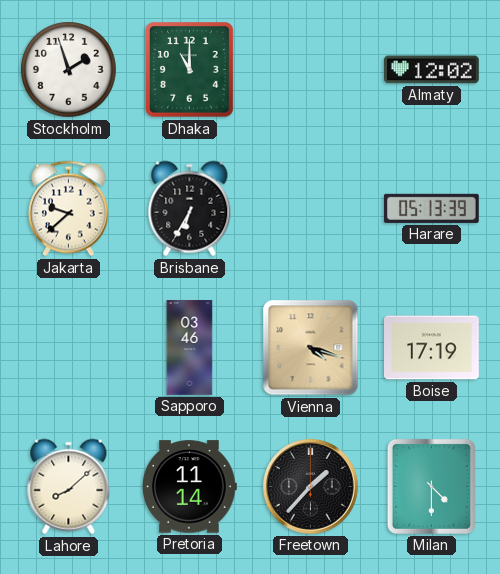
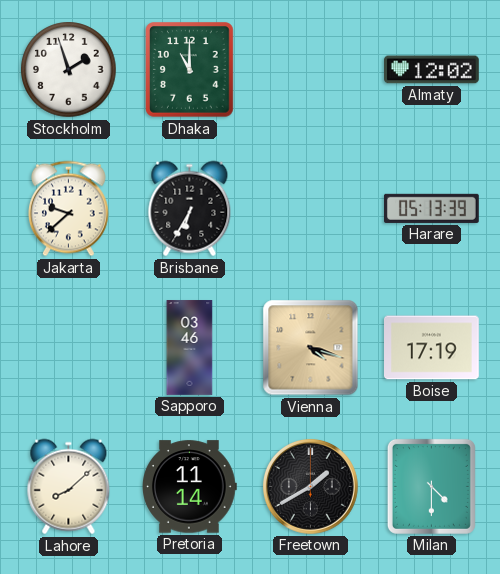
Freetown: 1:37 -> 1:40
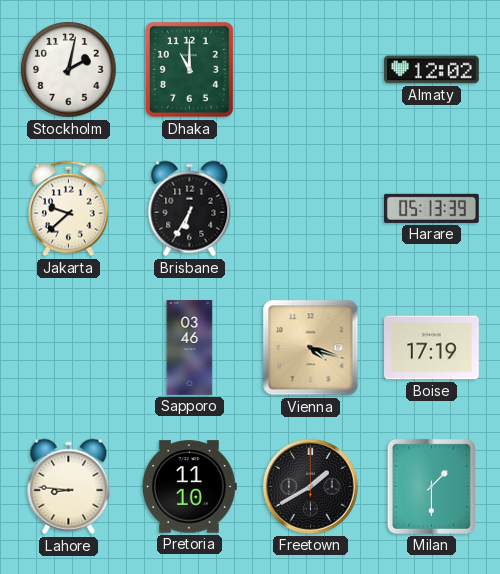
Stockholm: 1:57 -> 2:02
Lahore: 8:08 -> 8:46
Pretoria: 11:14 -> 11:10
Milan: 4:30 -> 1:30
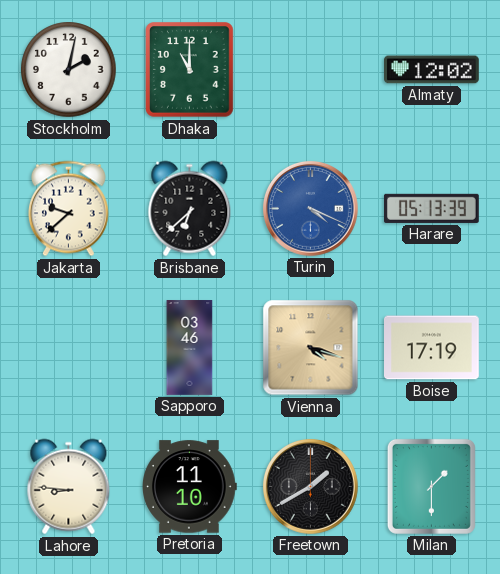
Brisbane: 6:35 -> 6:38
Turin: none -> 4:19
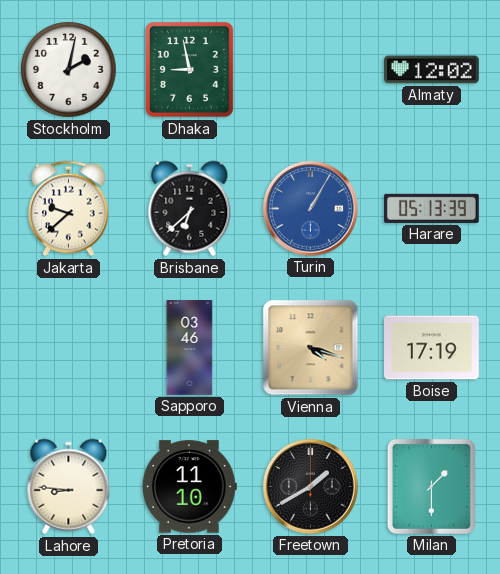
Dhaka: 11:00 -> 8:58
Turin: 4:19 -> 1:05
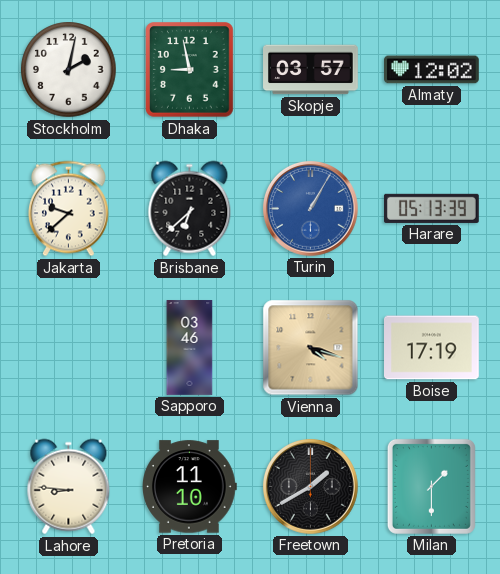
Skopje: none -> 03:57
